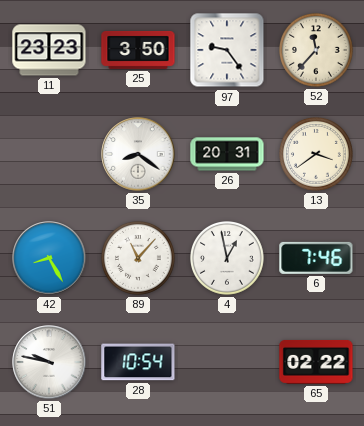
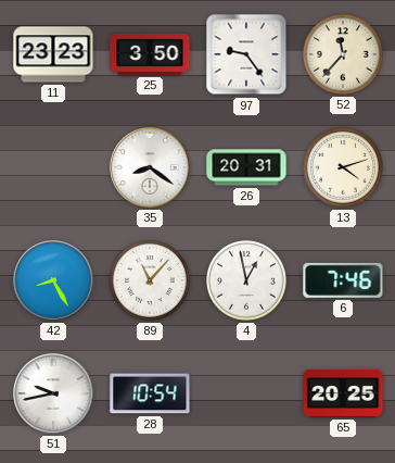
13: 3:39 -> 4:12
51: 9:47 -> 9:43
65: 02:22 -> 20:25
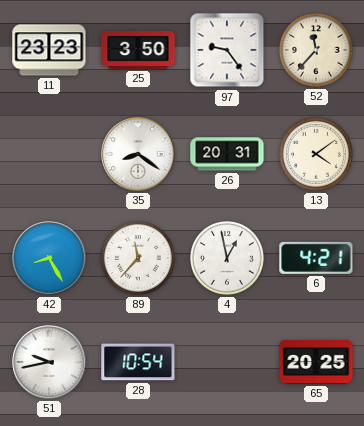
13: 4:12 -> 4:09
89: 11:07 -> 11:37
6: 7:46 -> 4:21
